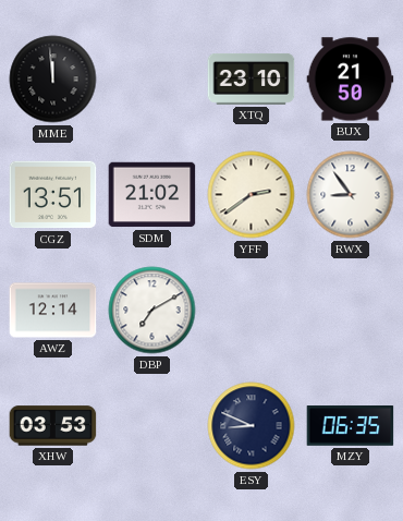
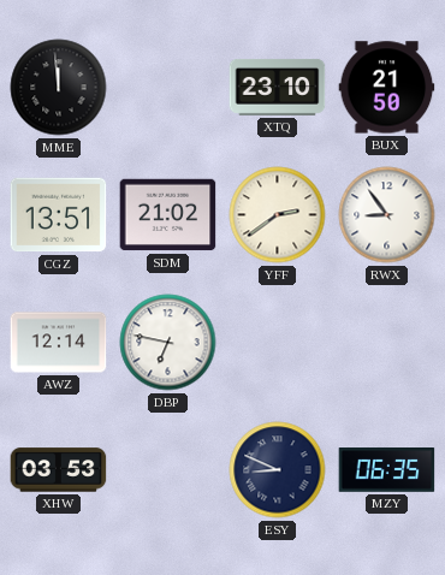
DBP: 7:10 -> 6:47
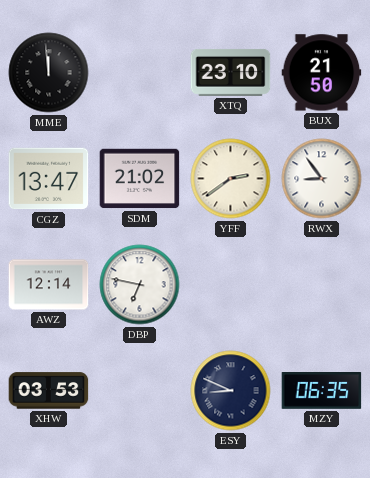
CGZ: 13:51 -> 13:47
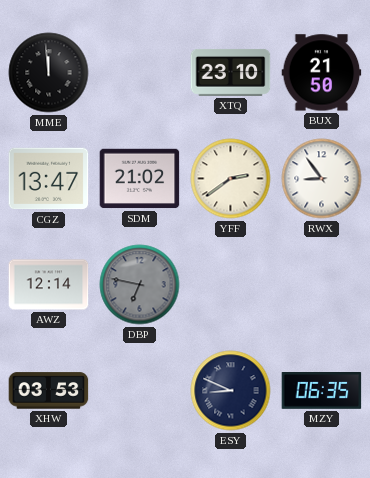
DBP dial: white -> grey
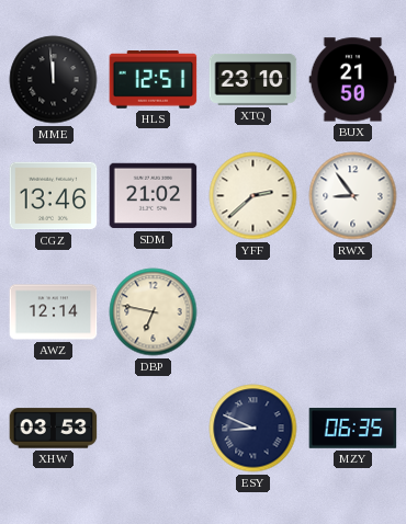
HLS: none -> 12:51
CGZ: 13:47 -> 13:46
YFF: 2:39 -> 2:38
DBP dial: grey -> cream
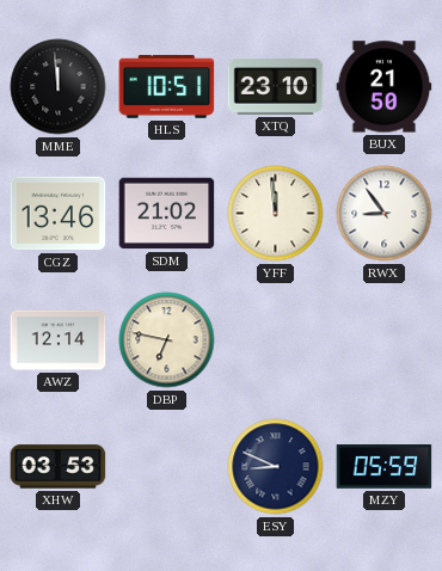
HLS: 12:51 -> 10:51
YFF: 2:38 -> 11:59
MZY: 06:35 -> 05:59
